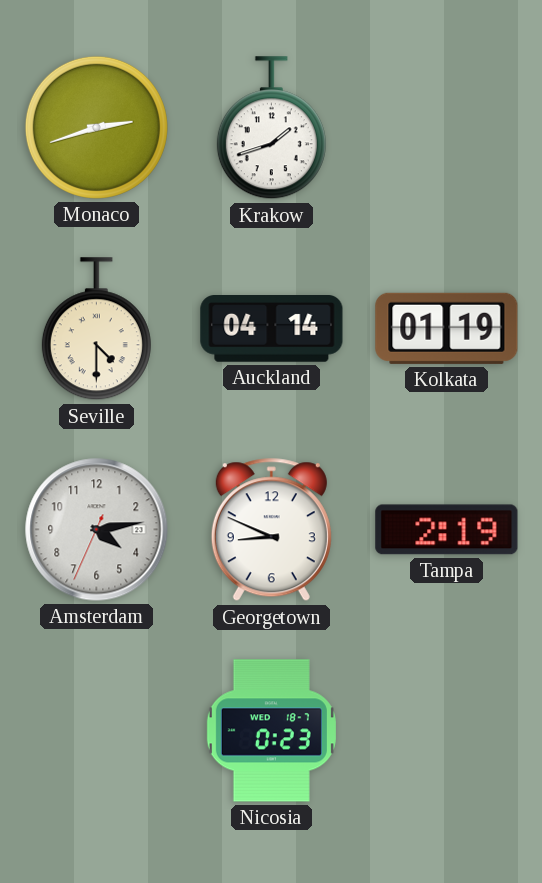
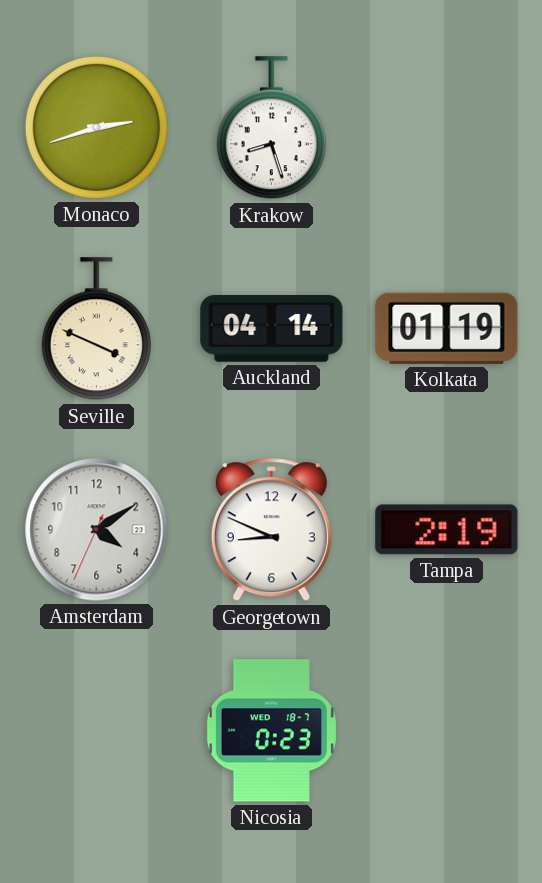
Krakow: 1:42 -> 8:27
Seville: 4:30 -> 3:49
Amsterdam: 4:13 -> 4:09
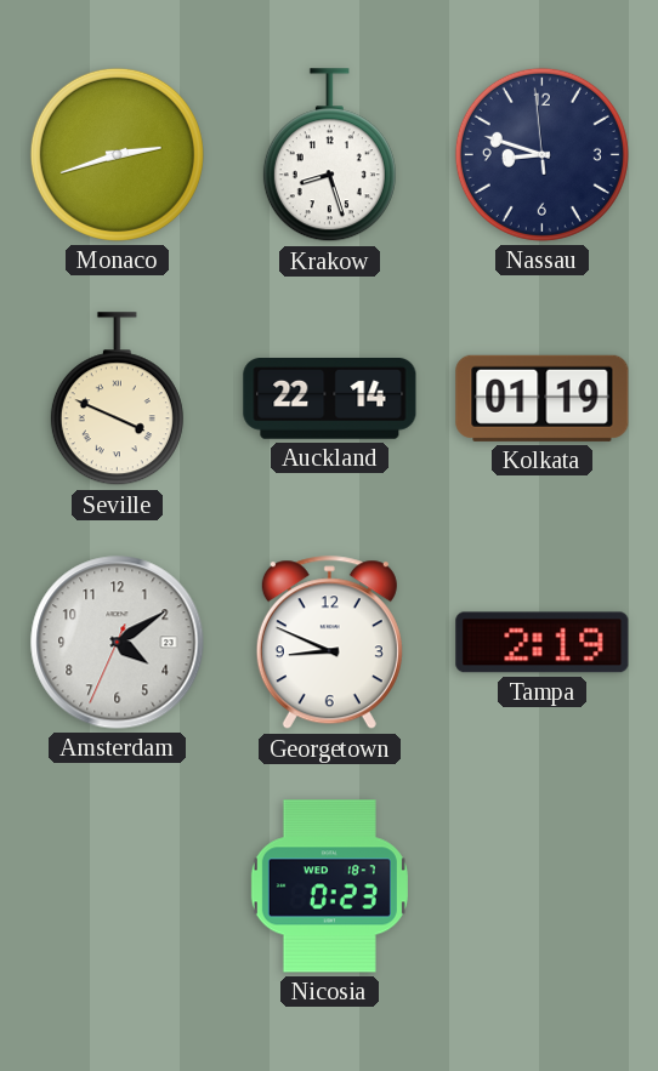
Nassau: none -> 8:47
Auckland: 04:14 -> 22:14
